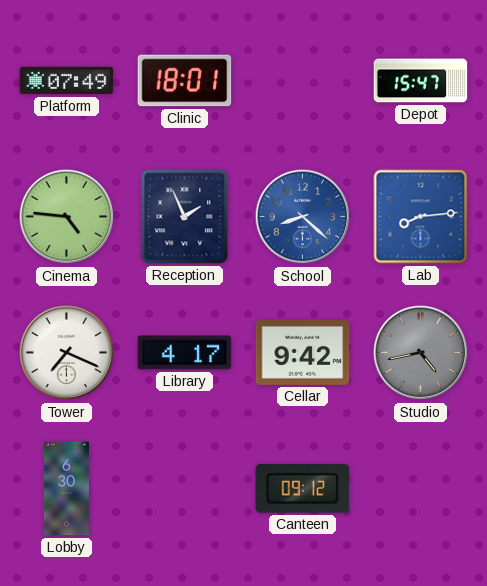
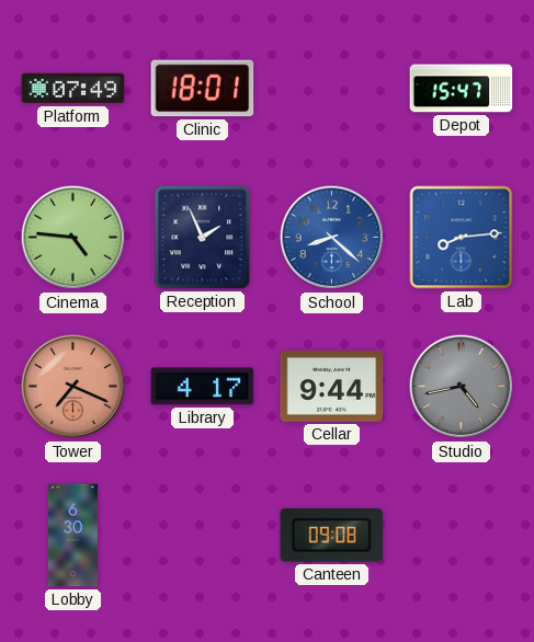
Tower dial: white -> salmon
Cellar: 9:42 -> 9:44
Canteen: 09:12 -> 09:08
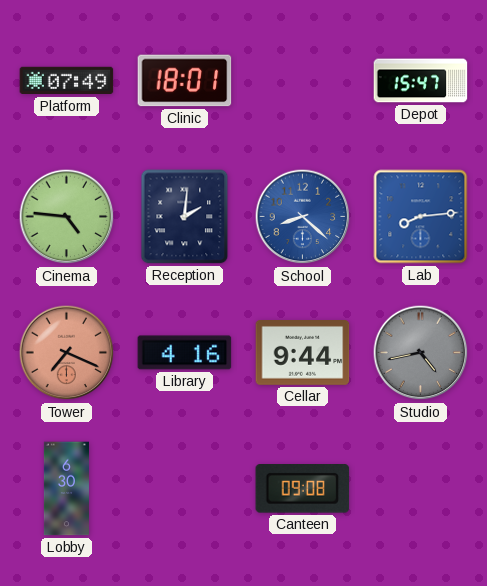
Reception: 1:56 -> 2:01
Library: 4:17 -> 4:16
